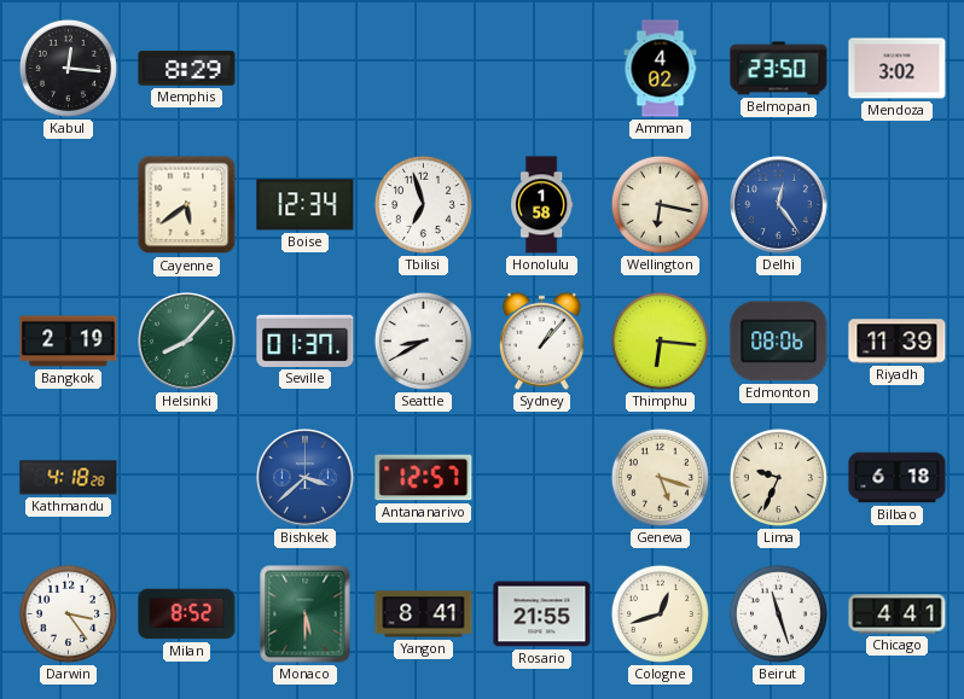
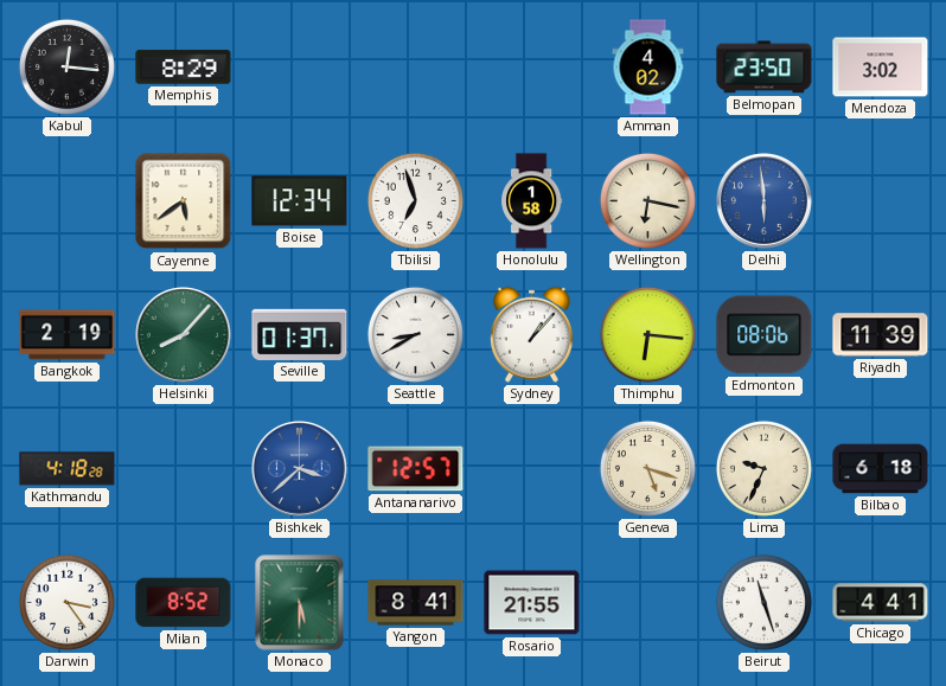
Delhi: 12:24 -> 5:59
Cologne: 12:42 -> none
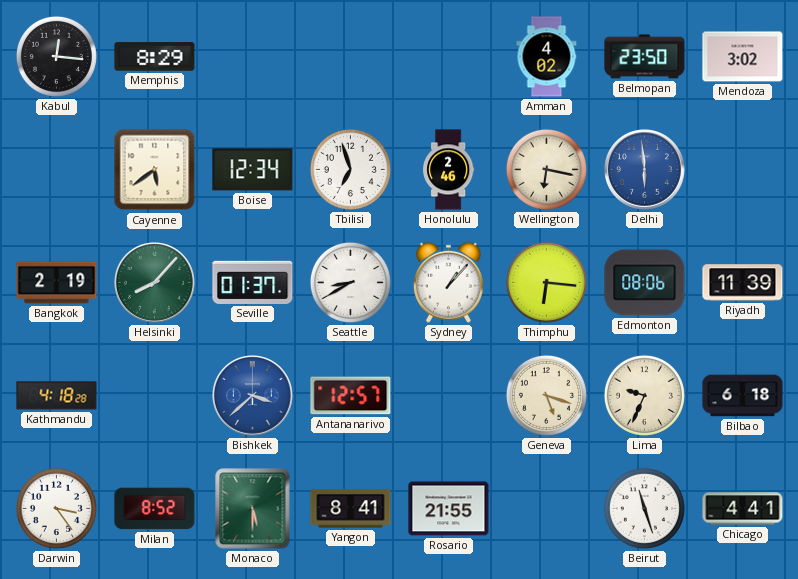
Honolulu: 1:58 -> 2:46
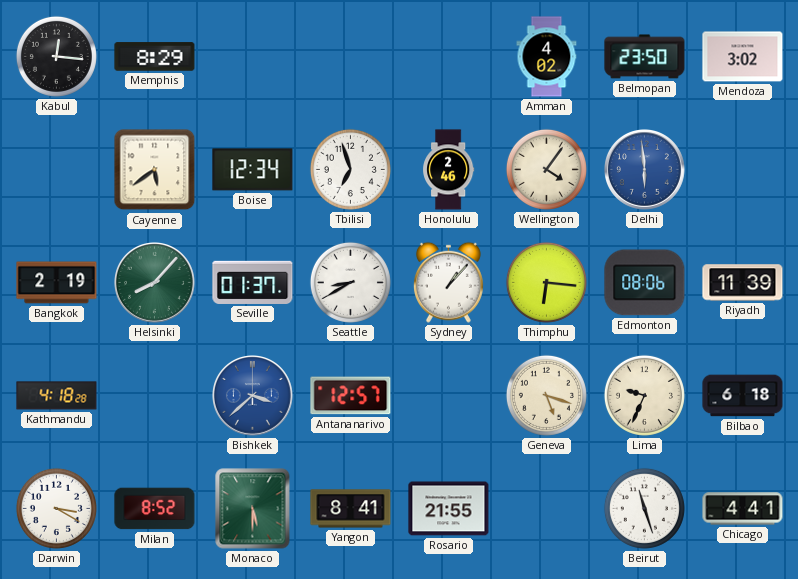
Wellington: 6:17 -> 4:06
Darwin: 3:24 -> 3:20
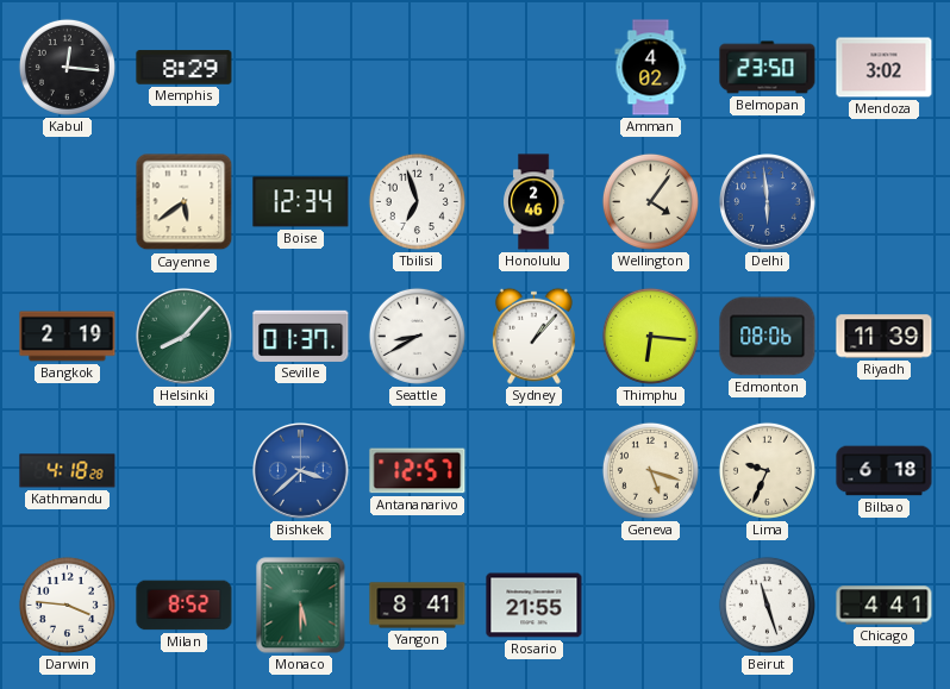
Darwin: 3:20 -> 3:46
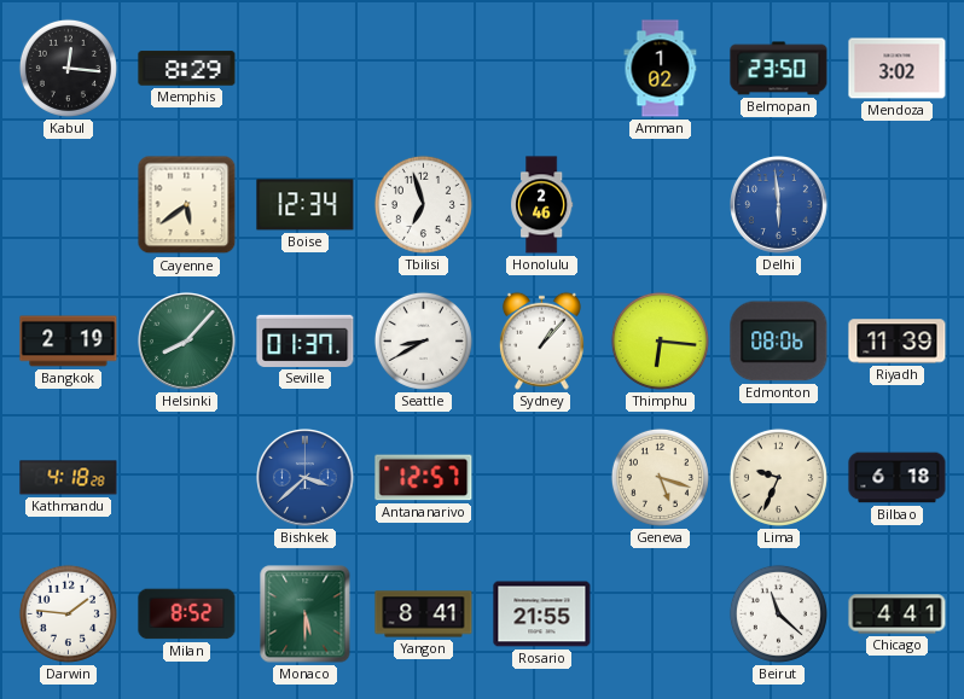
Amman: 4:02 -> 1:02
Wellington: 4:06 -> none
Darwin: 3:46 -> 1:46
Beirut: 11:27 -> 11:22
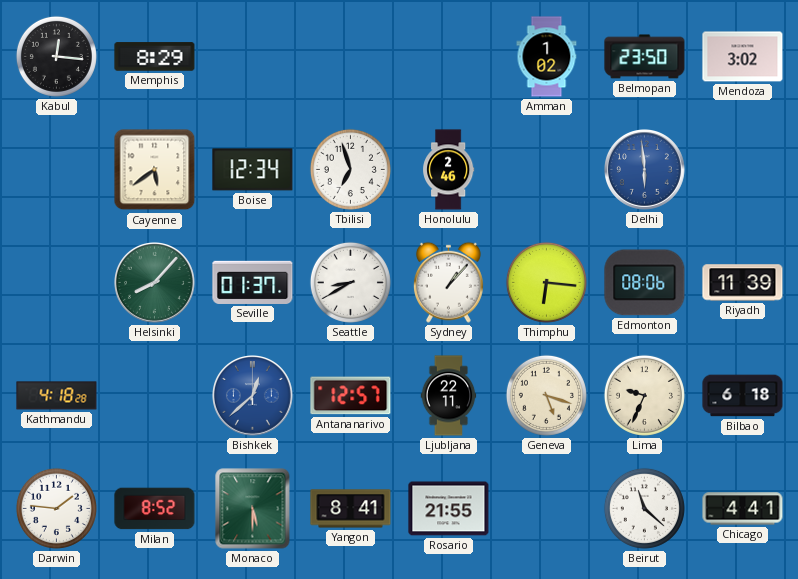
Bangkok: 2:19 -> none
Bishkek: 3:38 -> 12:38
Ljubljana: none -> 22:11
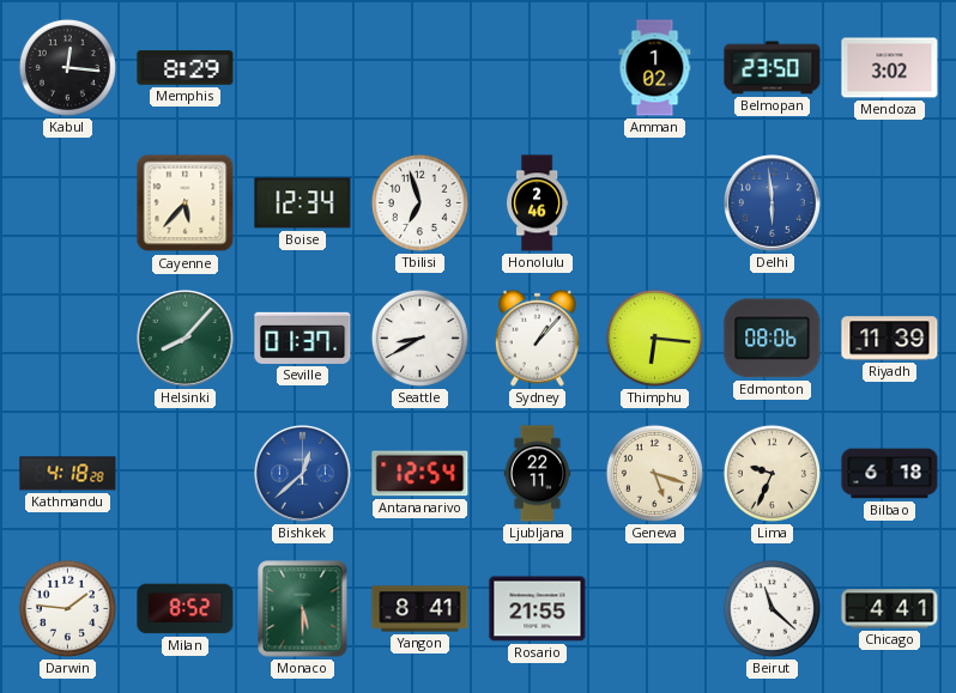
Cayenne: 5:39 -> 5:37
Antananarivo: 12:57 -> 12:54
